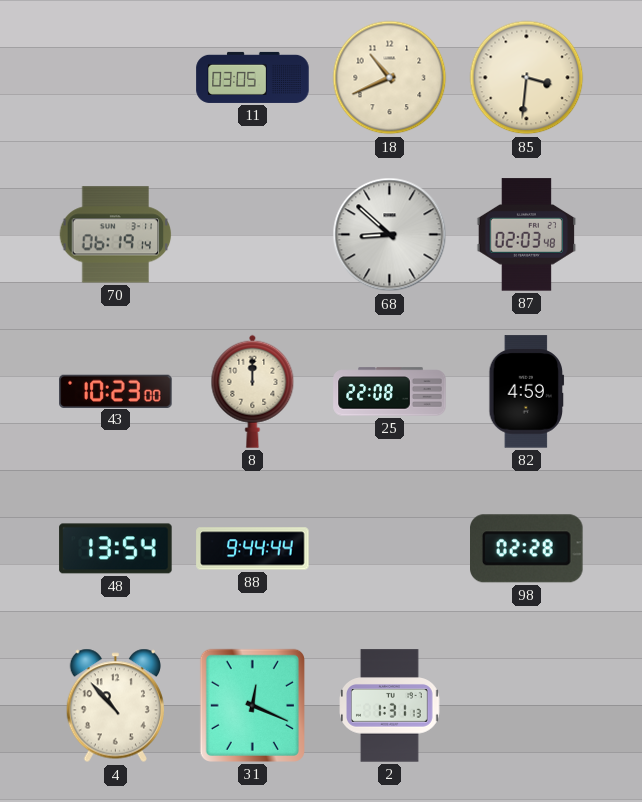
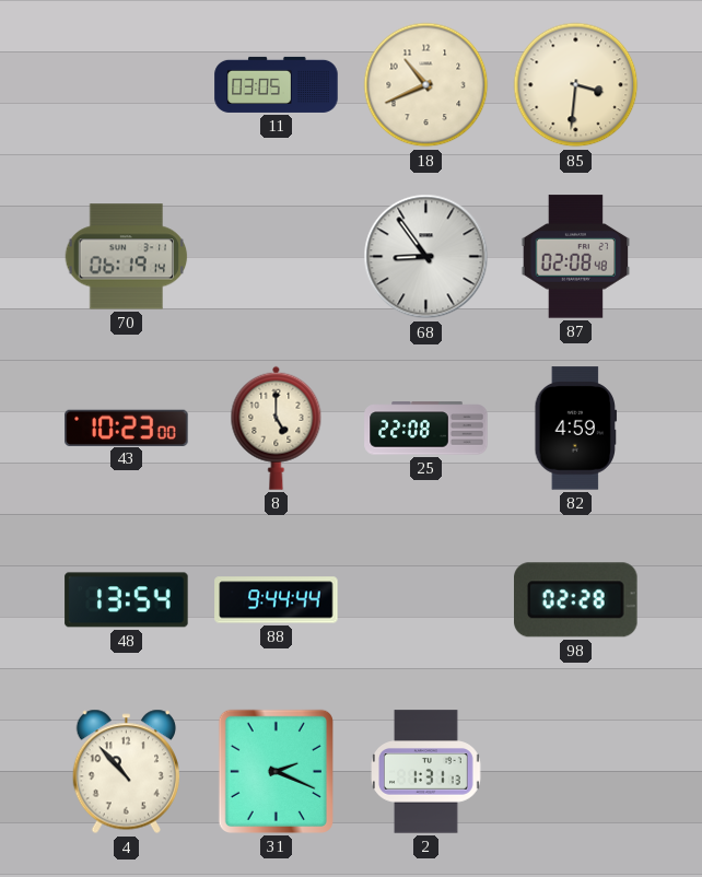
68: 8:52 -> 8:54
87: 02:03 -> 02:08
8: 12:00 -> 5:00
31: 12:19 -> 2:19
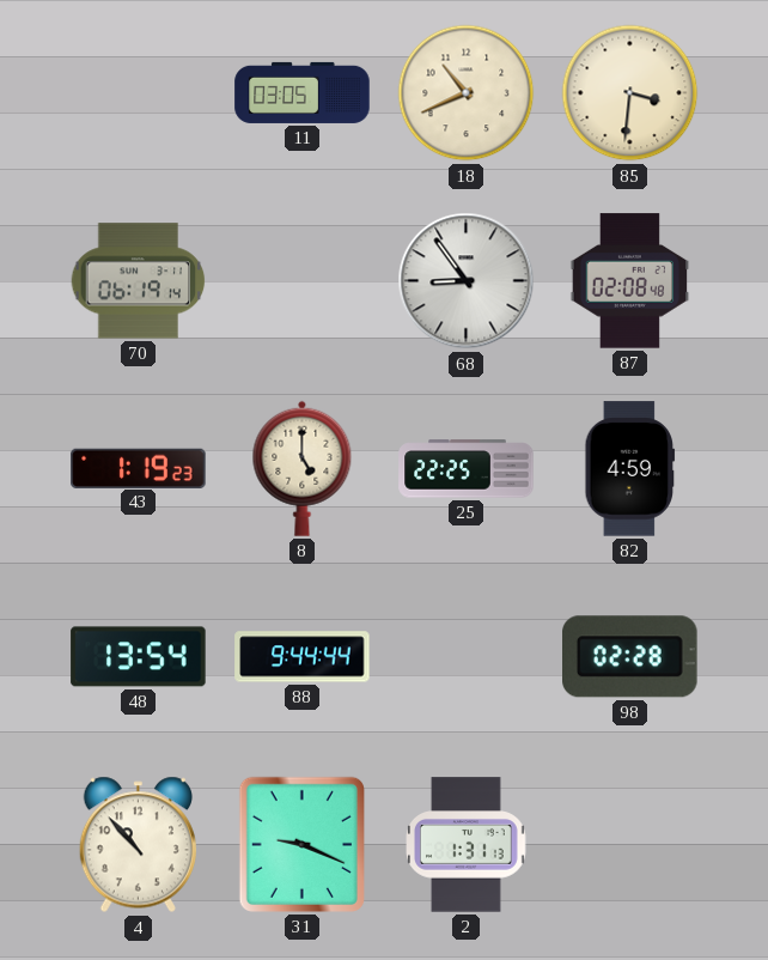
43: 10:23 -> 1:19
25: 22:08 -> 22:25
31: 2:19 -> 9:19
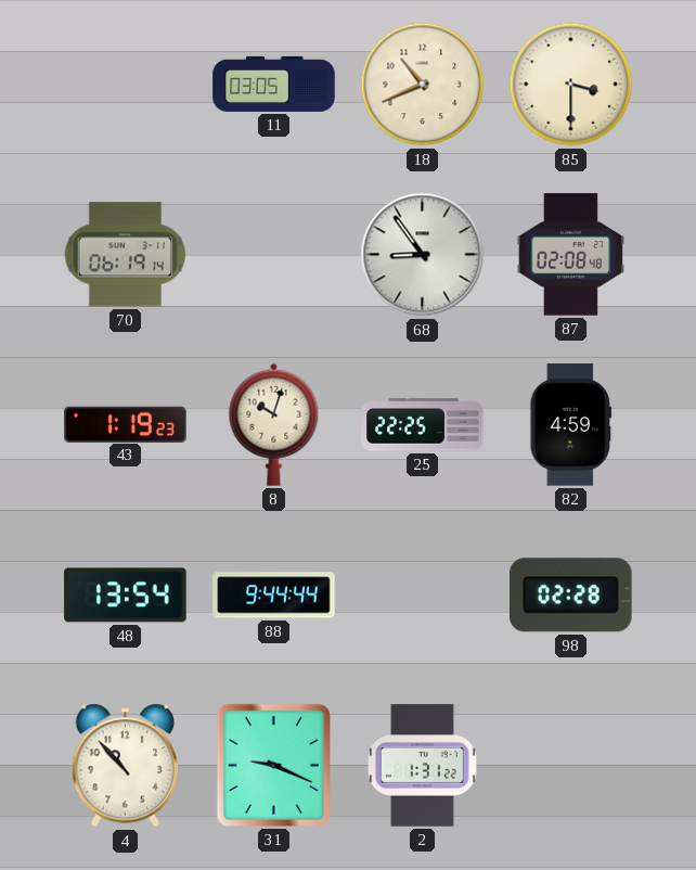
85: 3:31 -> 3:30
8: 5:00 -> 10:03
2: 1:31:13 -> 1:31:22
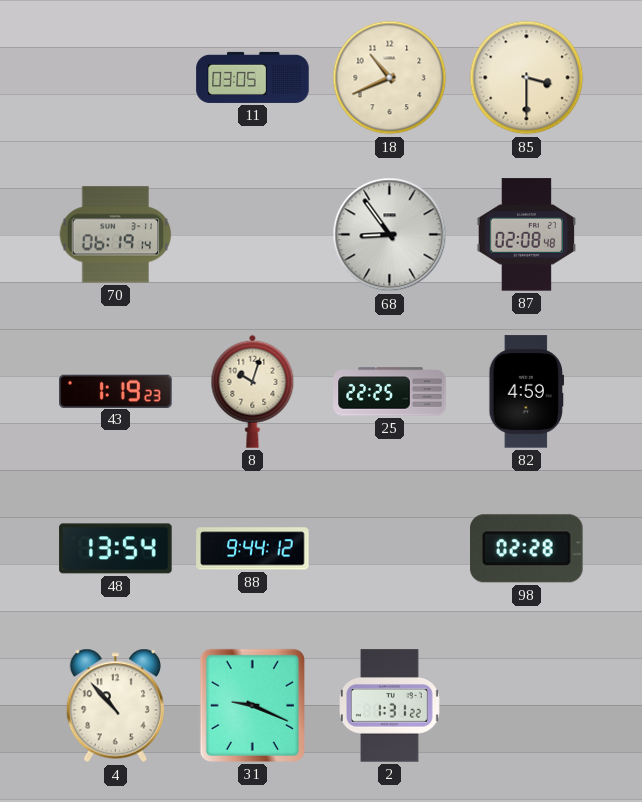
88: 9:44:44 -> 9:44:12
